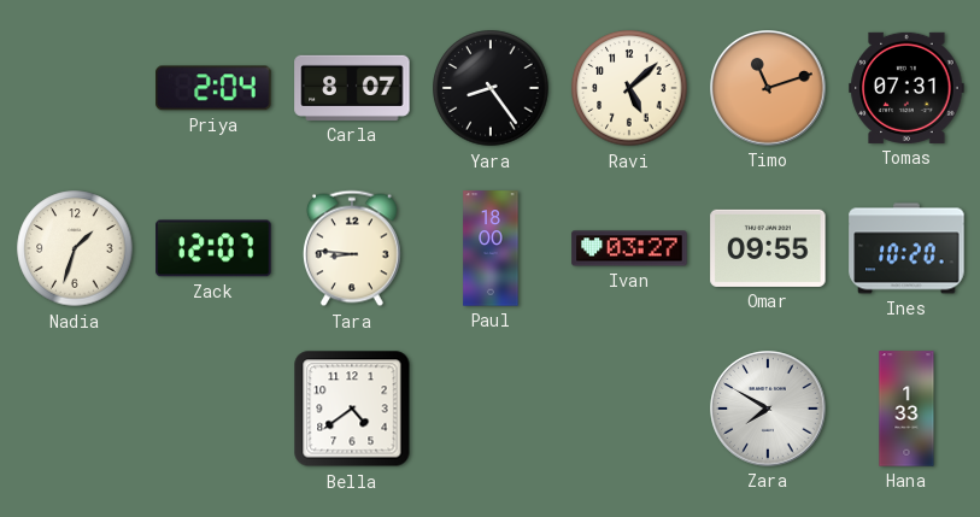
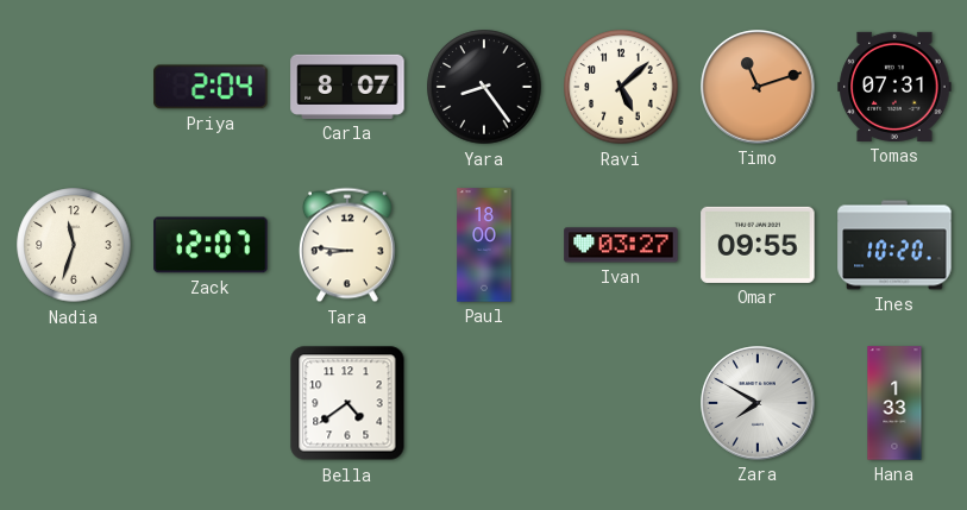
Nadia: 1:33 -> 11:33
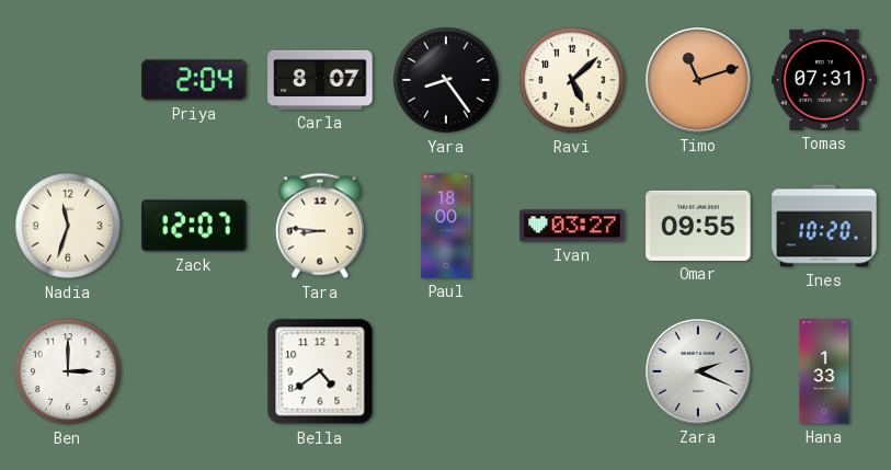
Ben: none -> 3:00
Zara: 7:50 -> 2:19
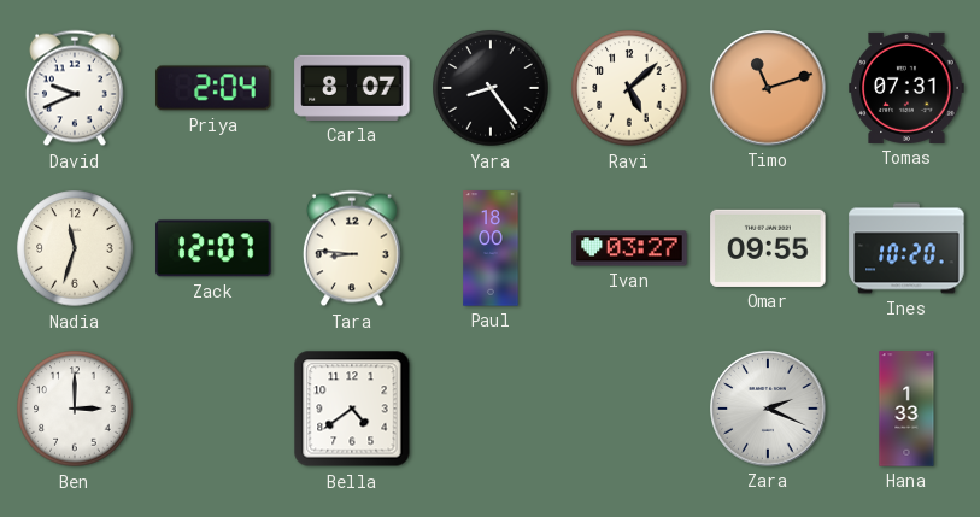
David: none -> 9:41
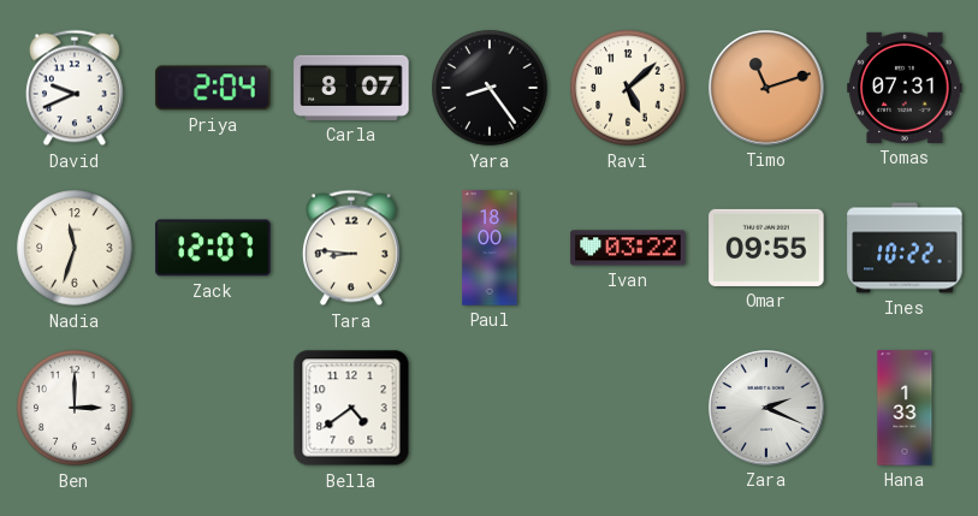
Ivan: 03:27 -> 03:22
Ines: 10:20 -> 10:22
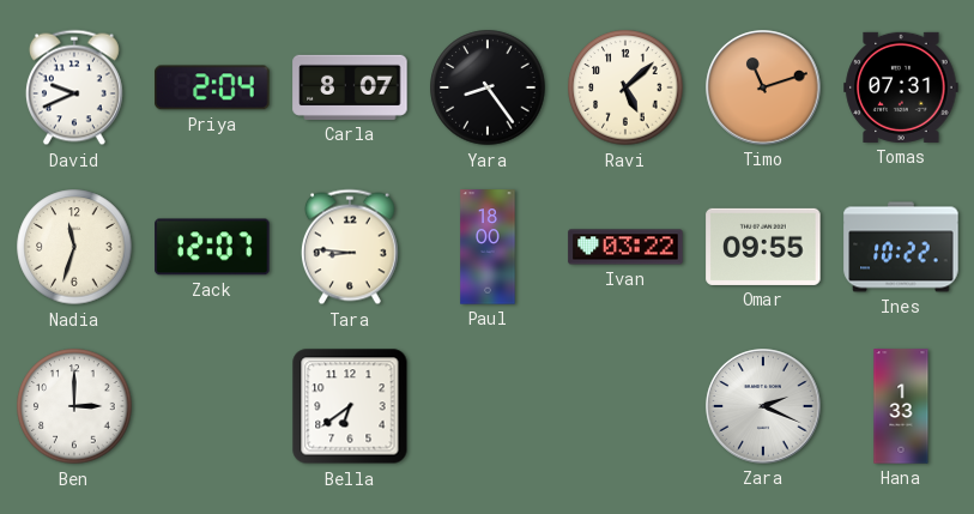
Bella: 4:39 -> 6:39
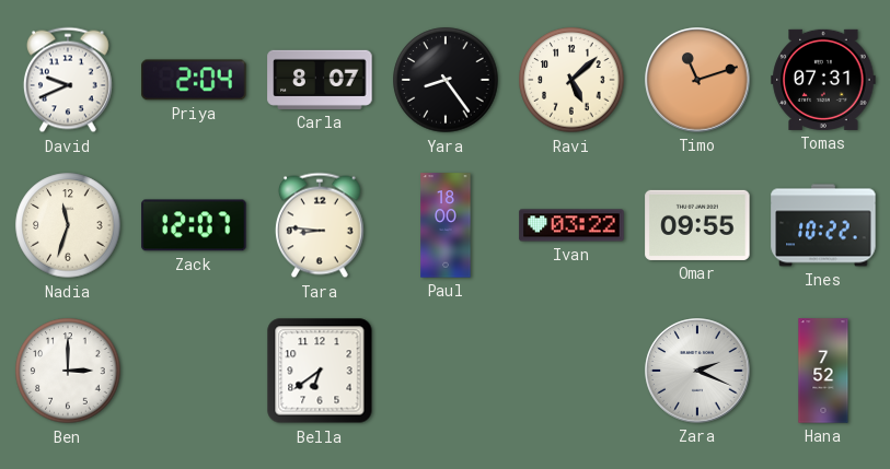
Hana: 1:33 -> 7:52
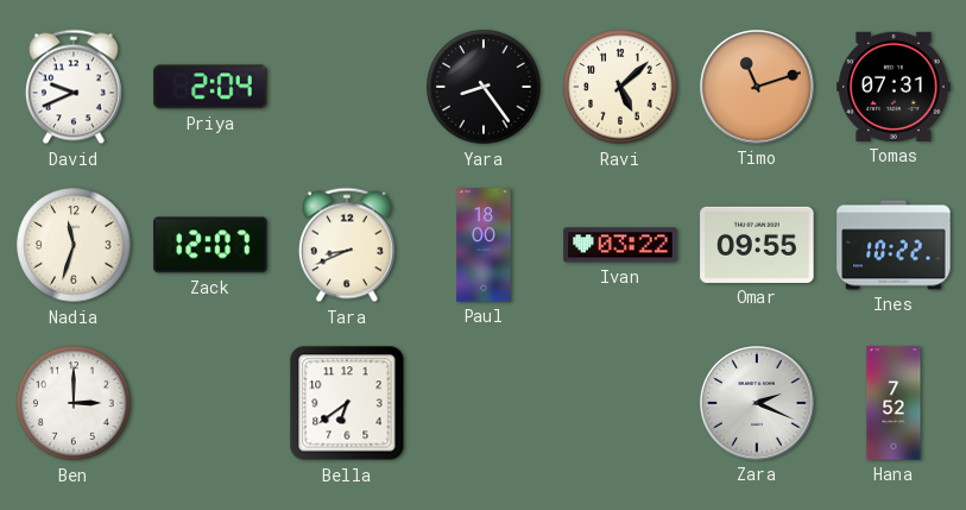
Carla: 8:07 -> none
Tara: 8:46 -> 8:41
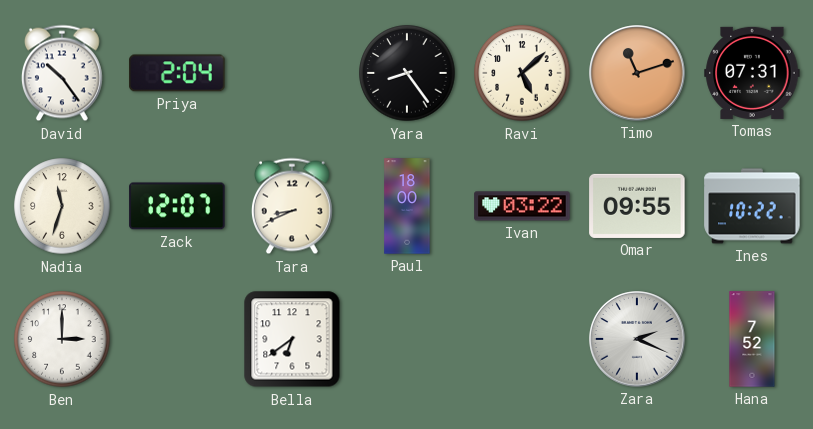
David: 9:41 -> 10:24
